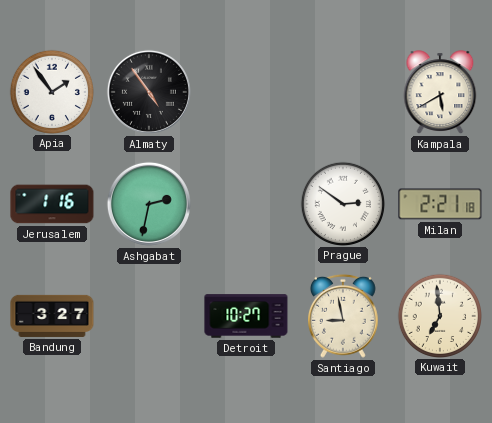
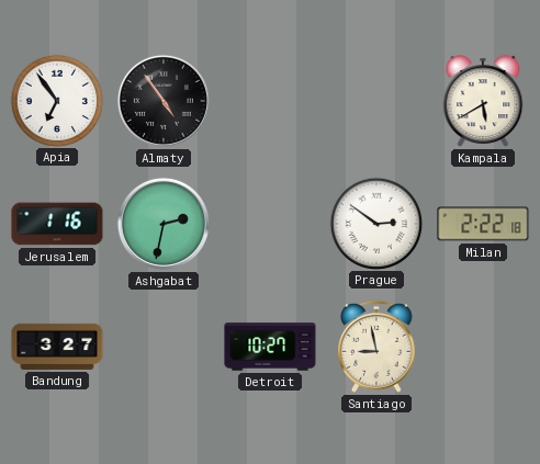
Apia: 1:54 -> 6:54
Milan: 2:21 -> 2:22
Kuwait: 6:59 -> none
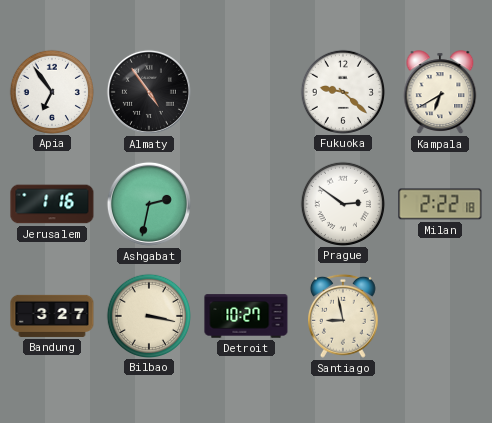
Fukuoka: none -> 9:22
Kampala: 5:40 -> 6:40
Bilbao: none -> 3:17
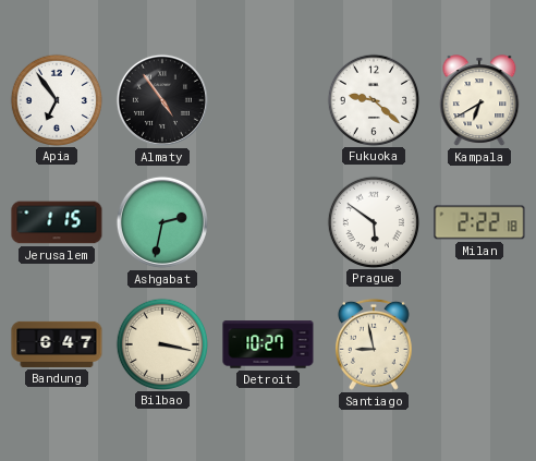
Jerusalem: 1:16 -> 1:15
Prague: 2:51 -> 5:51
Bandung: 3:27 -> 6:47
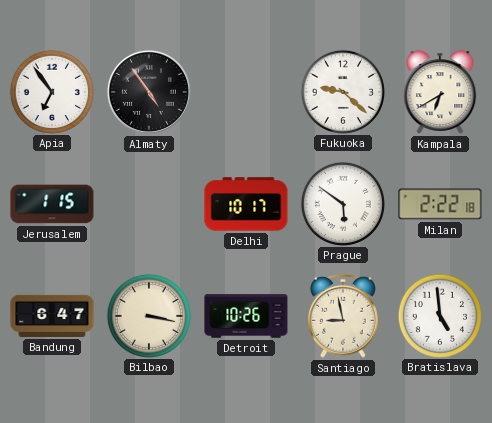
Ashgabat: 2:32 -> none
Delhi: none -> 10:17
Detroit: 10:27 -> 10:26
Bratislava: none -> 4:59
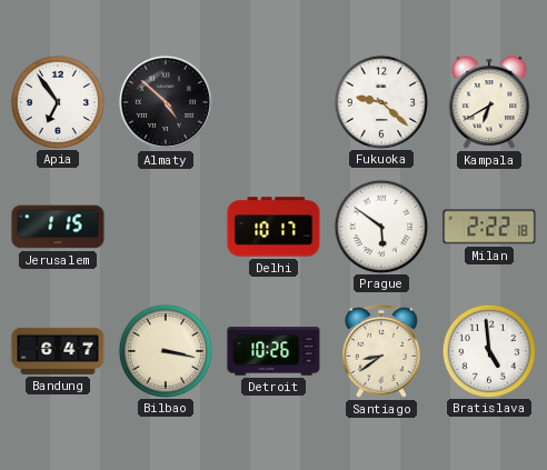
Almaty: 4:54 -> 4:52
Santiago: 8:58 -> 8:39
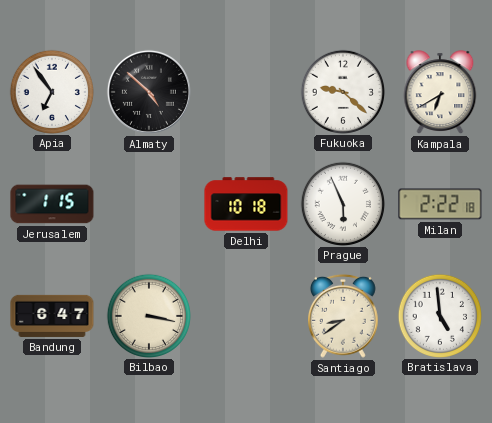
Delhi: 10:17 -> 10:18
Prague: 5:51 -> 5:56
Detroit: 10:26 -> none
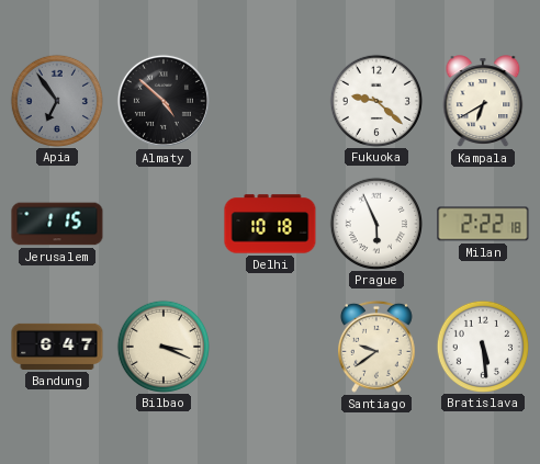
Apia dial: white -> grey
Bilbao: 3:17 -> 3:19
Santiago: 8:39 -> 9:39
Bratislava: 4:59 -> 5:29
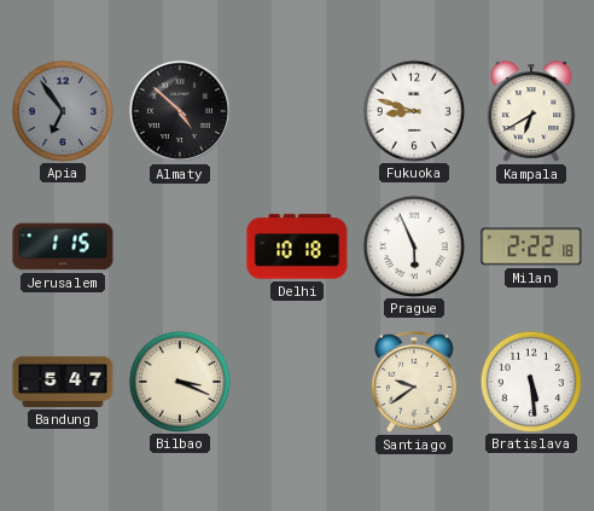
Fukuoka: 9:22 -> 8:48
Bandung: 6:47 -> 5:47
